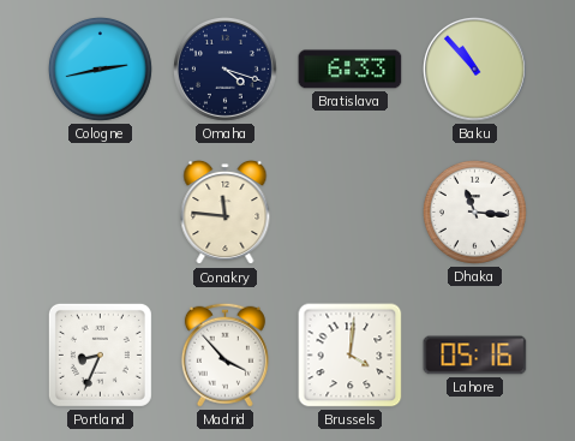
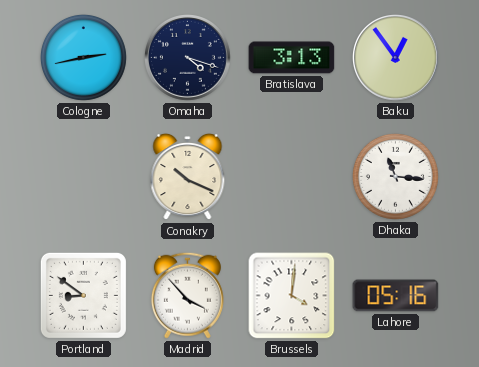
Bratislava: 6:33 -> 3:13
Baku: 10:53 -> 12:54
Conakry: 11:46 -> 10:19
Portland: 8:34 -> 8:51
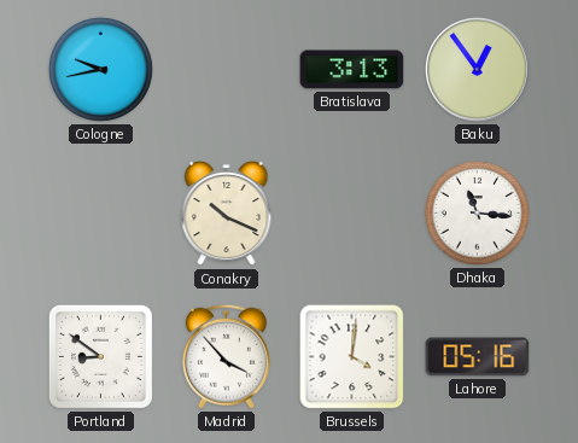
Cologne: 2:43 -> 9:43
Omaha: 4:18 -> none
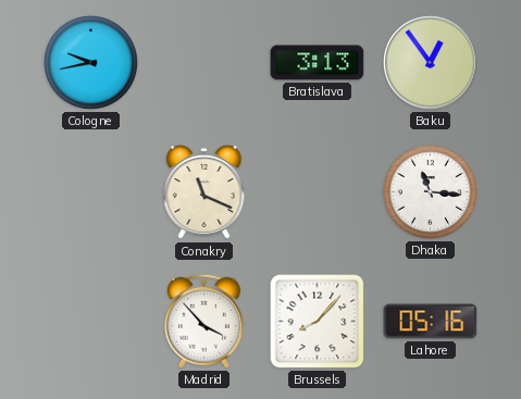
Conakry: 10:19 -> 11:19
Portland: 8:51 -> none
Brussels: 4:01 -> 8:07
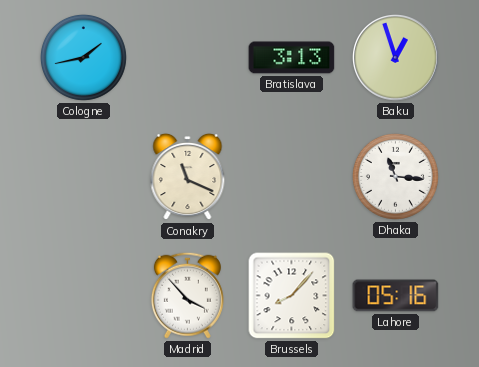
Cologne: 9:43 -> 1:43
Baku: 12:54 -> 12:57
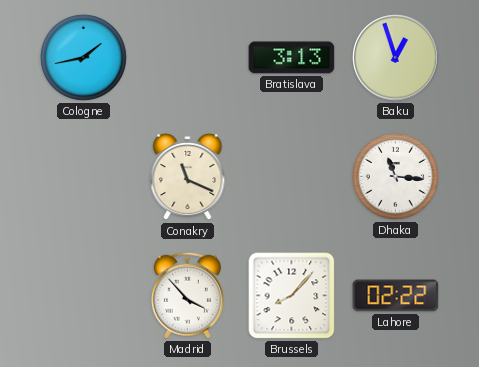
Lahore: 05:16 -> 02:22
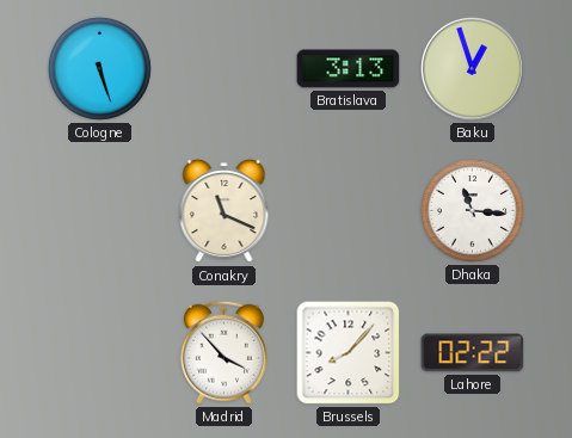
Cologne: 1:43 -> 5:27
